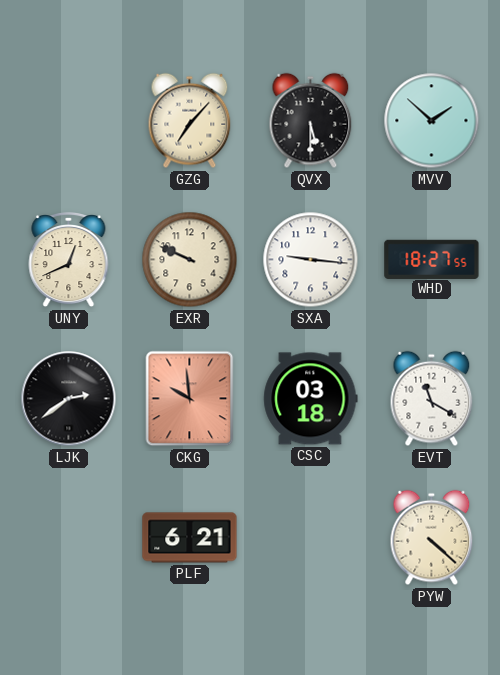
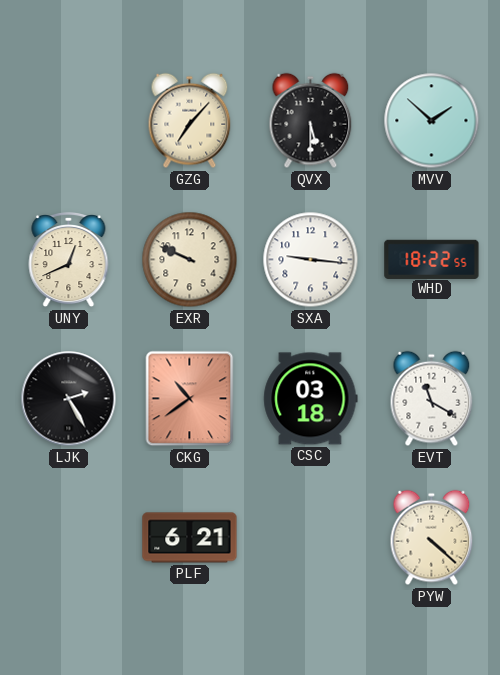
WHD: 18:27 -> 18:22
LJK: 2:39 -> 2:25
CKG: 9:59 -> 10:39
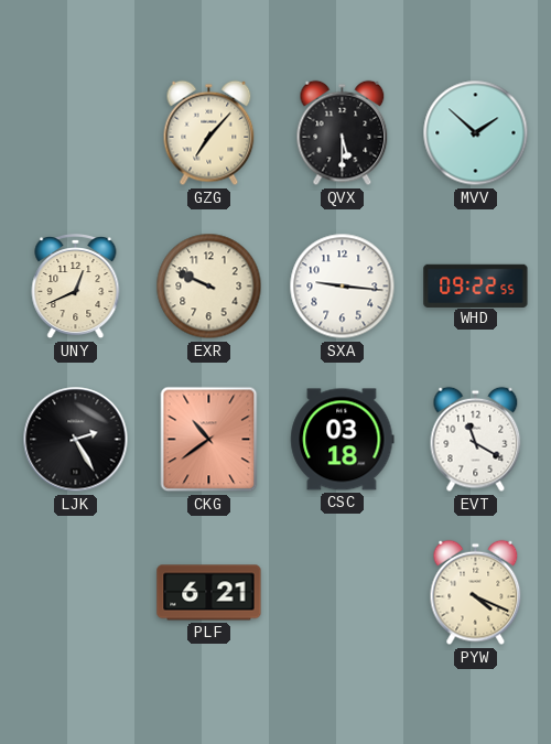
WHD: 18:22 -> 09:22
PYW: 4:22 -> 4:19
